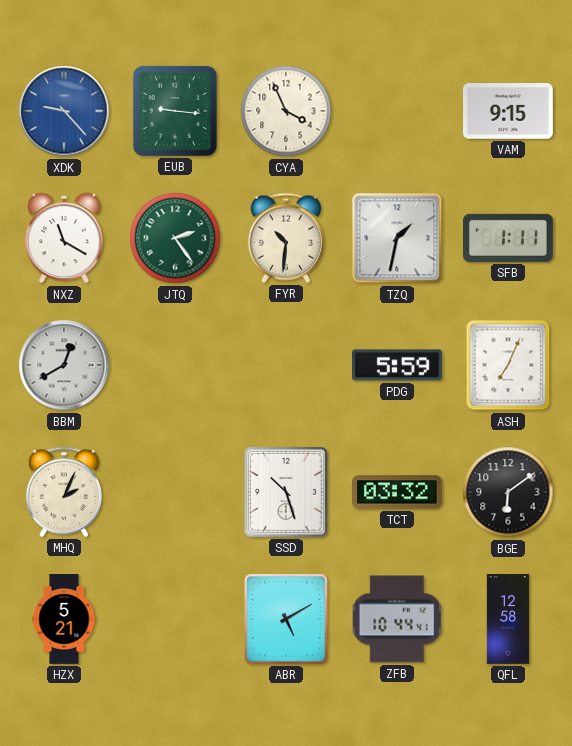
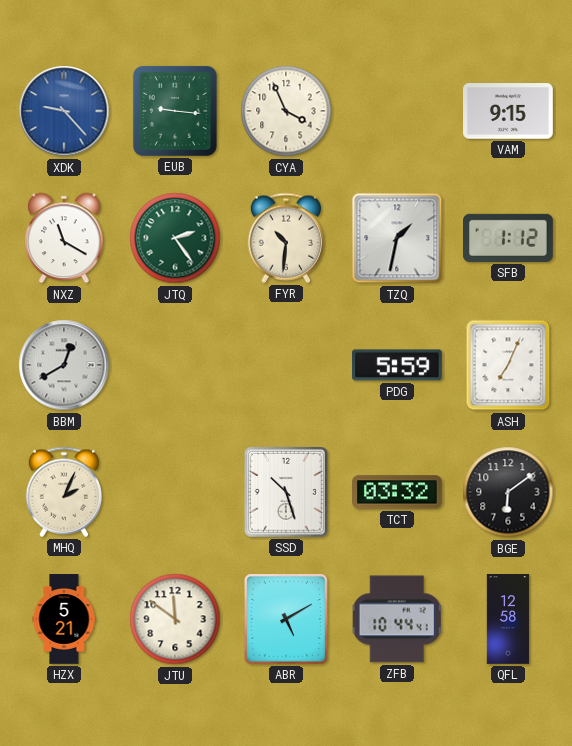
SFB: 1:11 -> 1:12
JTU: none -> 11:51
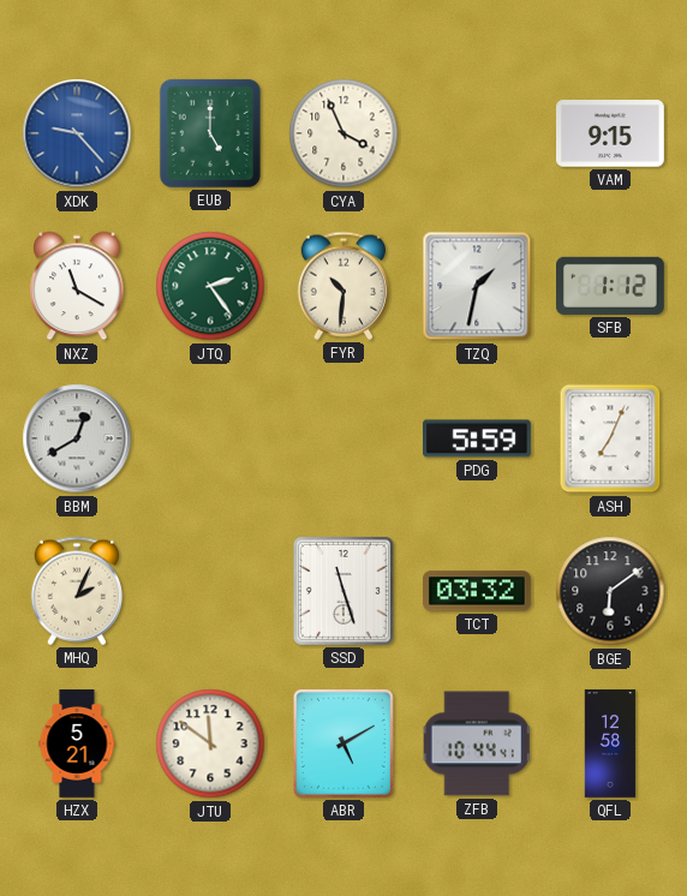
EUB: 9:16 -> 5:00
SSD: 10:27 -> 11:27
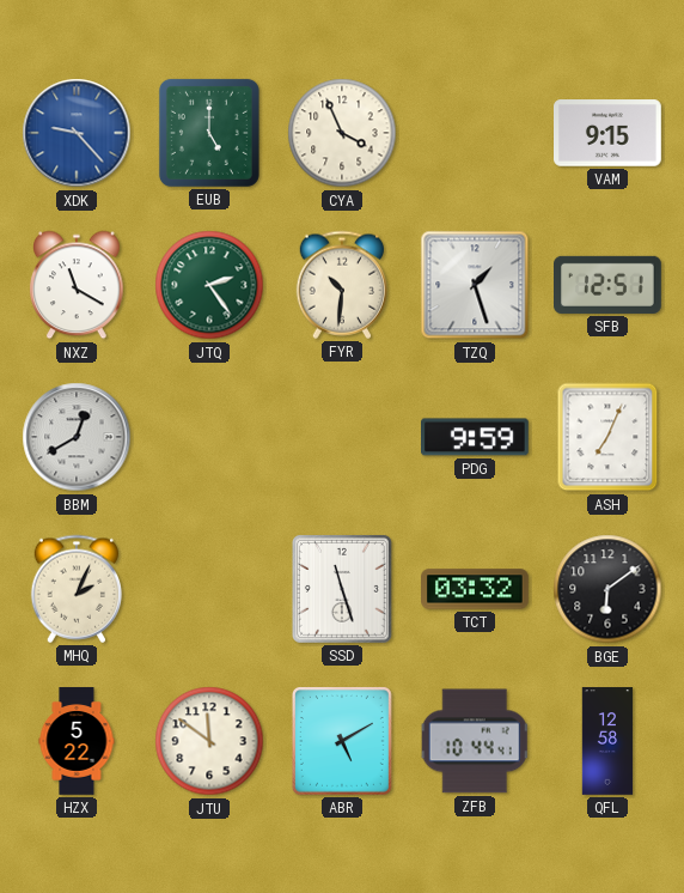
TZQ: 1:32 -> 1:27
SFB: 1:12 -> 12:51
PDG: 5:59 -> 9:59
HZX: 5:21 -> 5:22
